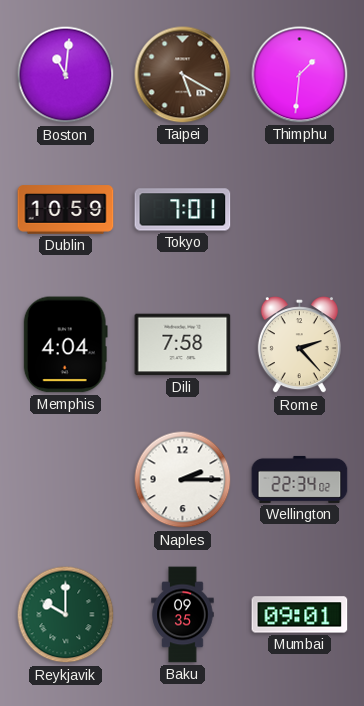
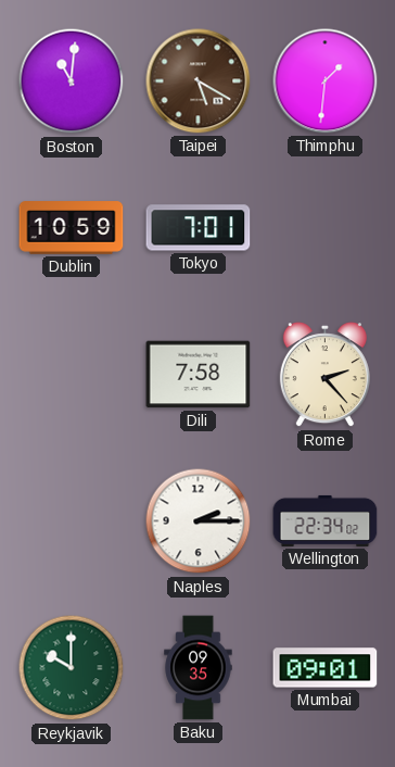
Memphis: 4:04 -> none
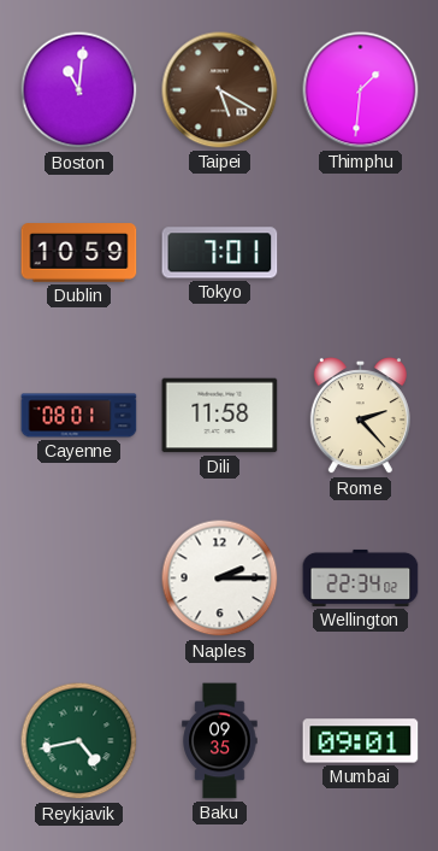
Cayenne: none -> 08:01
Dili: 7:58 -> 11:58
Reykjavik: 10:00 -> 4:43
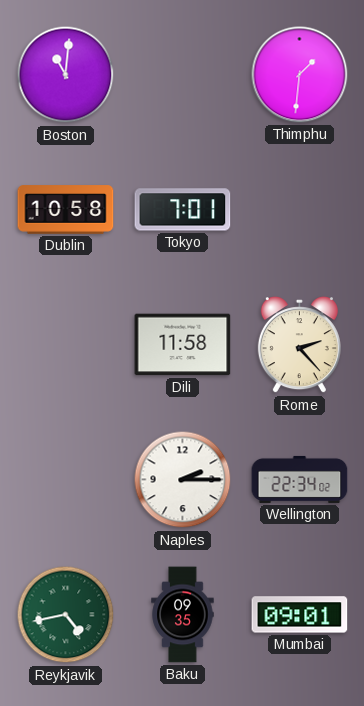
Taipei: 5:20 -> none
Dublin: 10:59 -> 10:58
Cayenne: 08:01 -> none
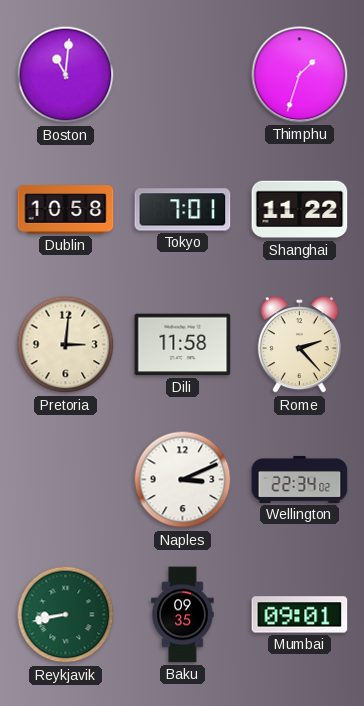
Thimphu: 1:31 -> 1:33
Shanghai: none -> 11:22
Pretoria: none -> 3:01
Naples: 2:15 -> 3:11
Reykjavik: 4:43 -> 8:43
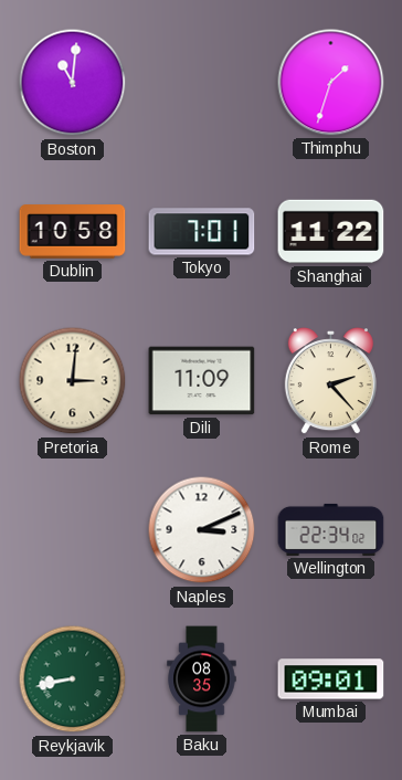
Dili: 11:58 -> 11:09
Baku: 09:35 -> 08:35
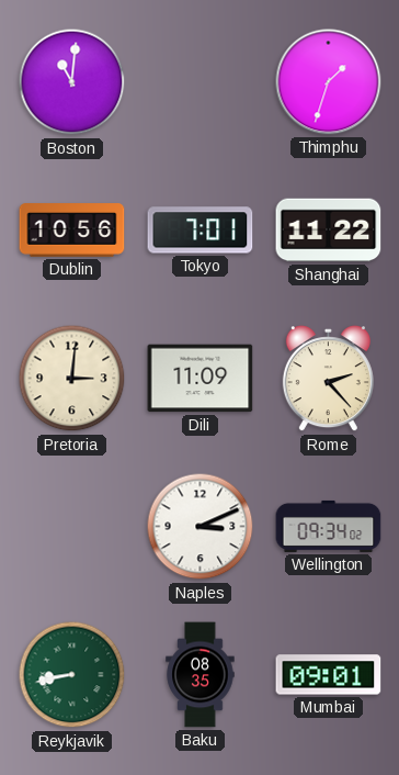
Dublin: 10:58 -> 10:56
Wellington: 22:34 -> 09:34
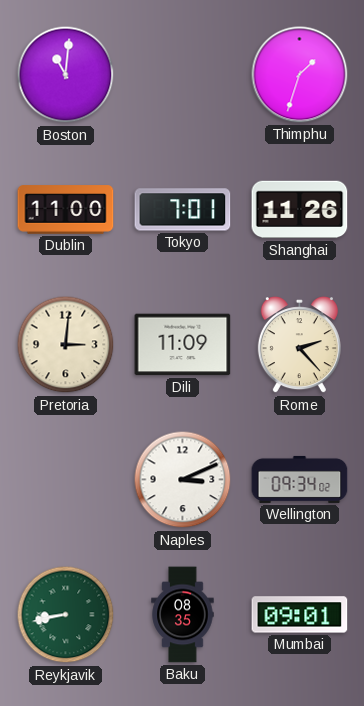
Dublin: 10:56 -> 11:00
Shanghai: 11:22 -> 11:26
